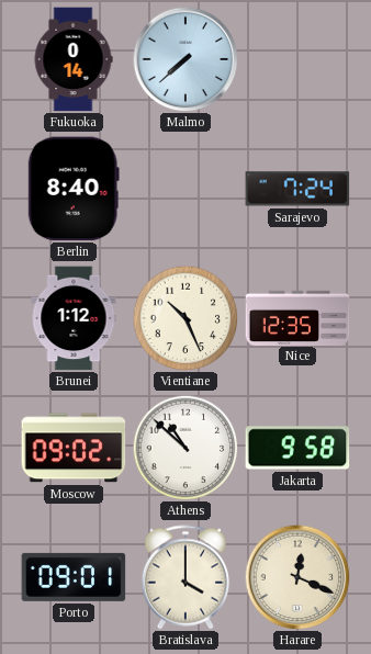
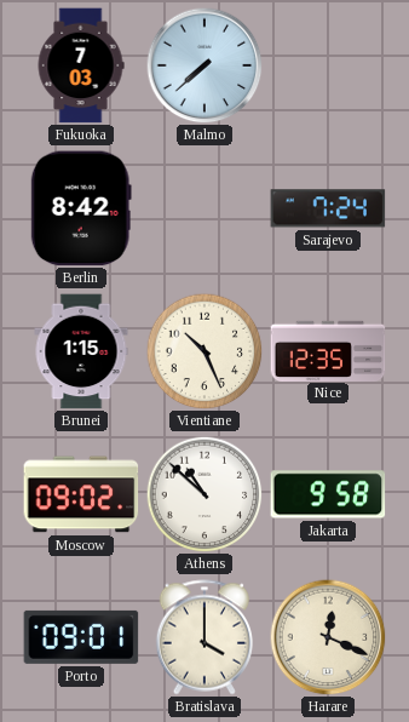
Fukuoka: 0:14 -> 7:03
Berlin: 8:40 -> 8:42
Brunei: 1:12 -> 1:15
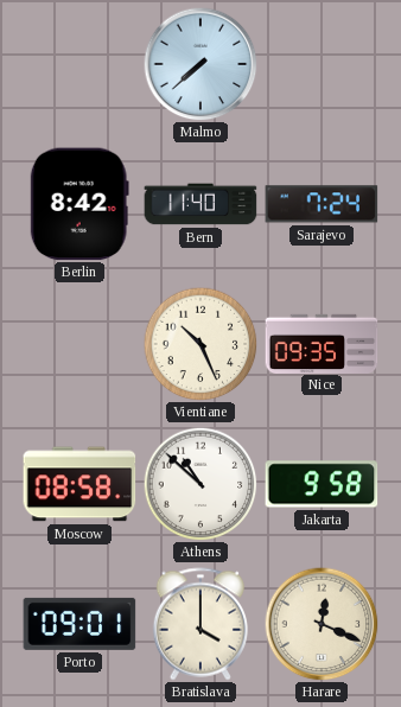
Fukuoka: 7:03 -> none
Bern: none -> 11:40
Brunei: 1:15 -> none
Nice: 12:35 -> 09:35
Moscow: 09:02 -> 08:58
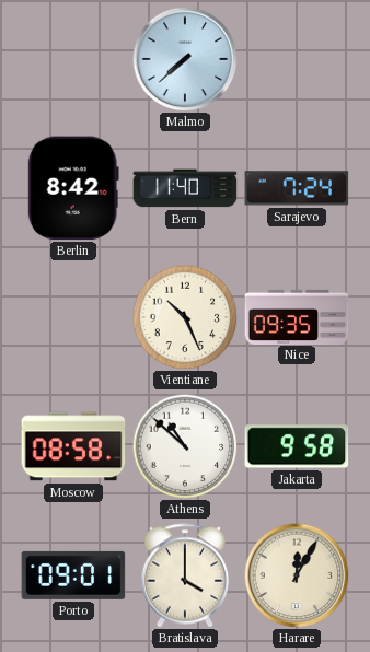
Harare: 12:19 -> 12:05
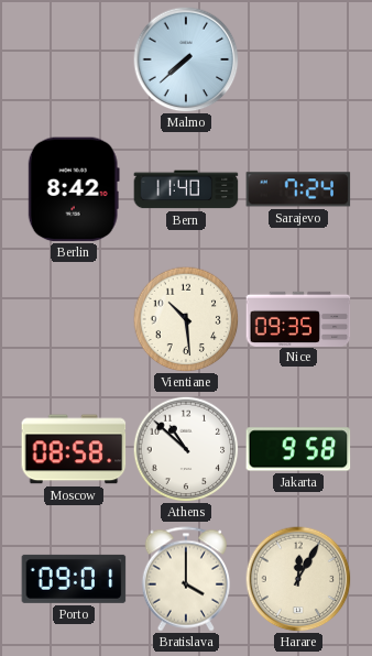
Vientiane: 10:26 -> 10:29
